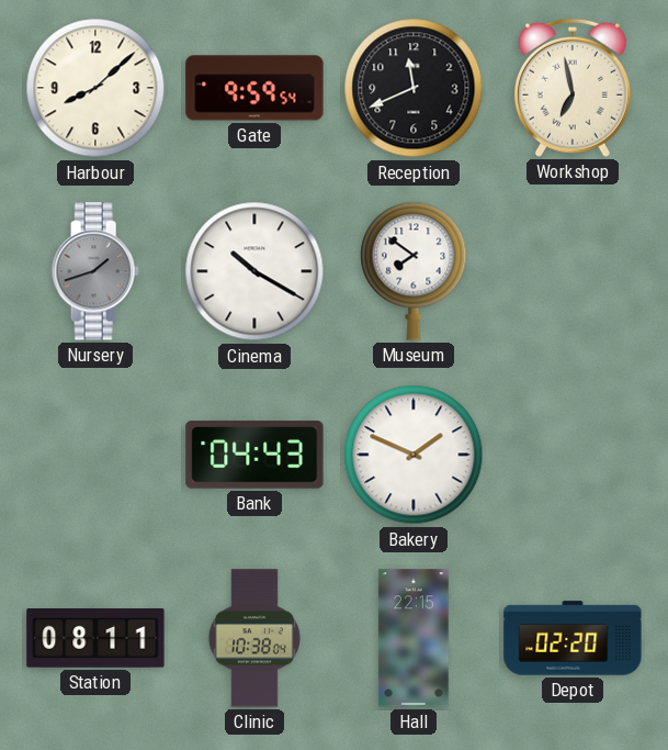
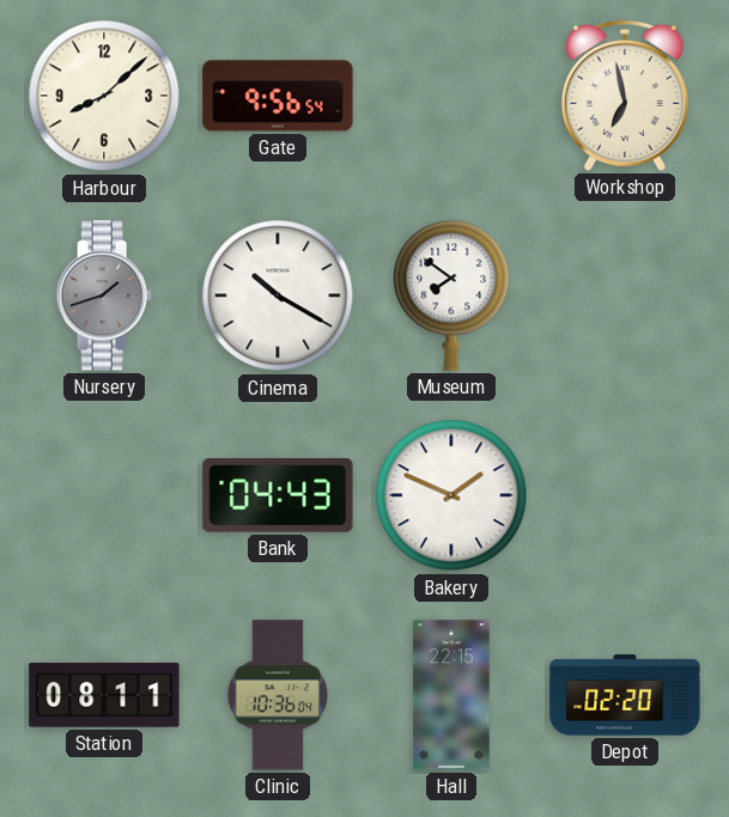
Gate: 9:59 -> 9:56
Reception: 11:41 -> none
Clinic: 10:38 -> 10:36
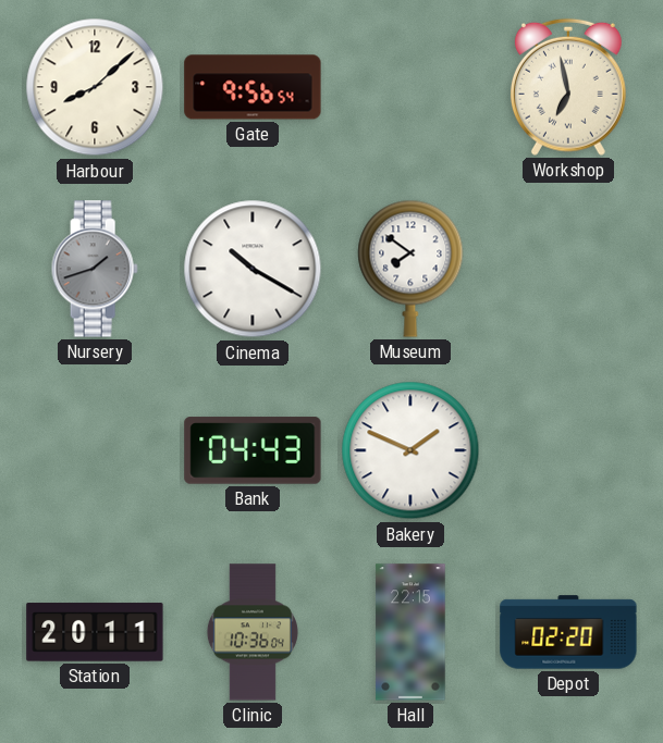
Station: 08:11 -> 20:11
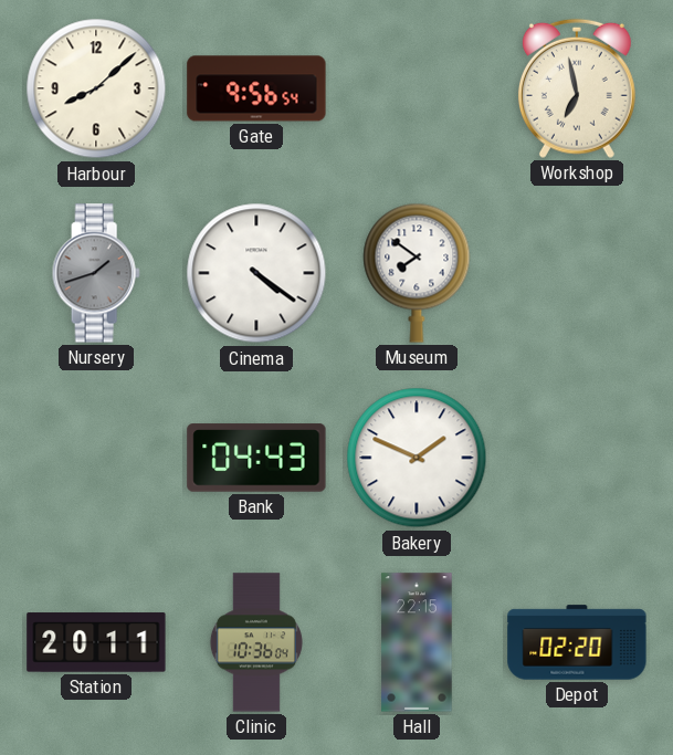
Cinema: 10:20 -> 4:21
